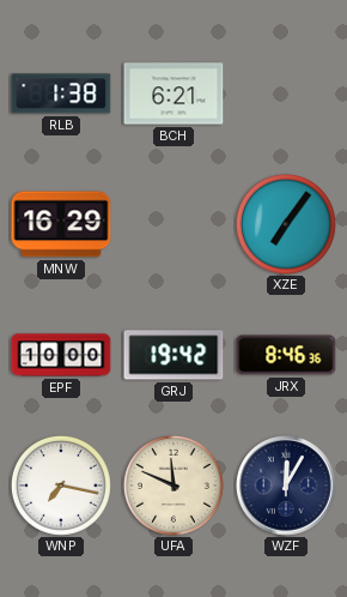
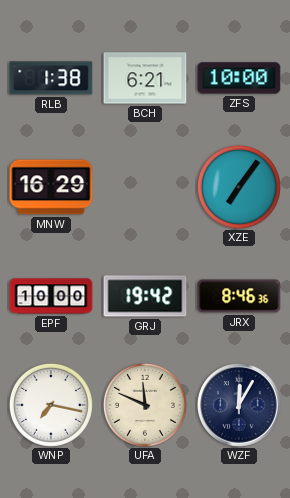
ZFS: none -> 10:00
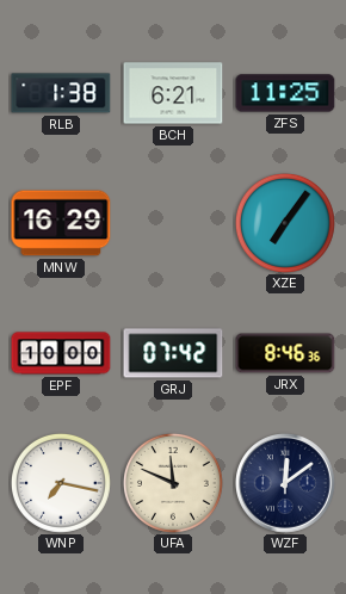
ZFS: 10:00 -> 11:25
GRJ: 19:42 -> 07:42
WZF: 12:05 -> 12:09
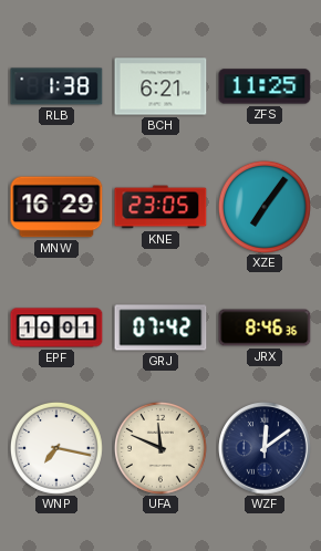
KNE: none -> 23:05
EPF: 10:00 -> 10:01
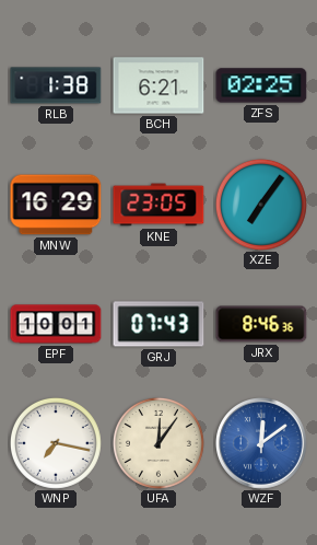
ZFS: 11:25 -> 02:25
GRJ: 07:42 -> 07:43
UFA: 11:49 -> 12:06
WZF dial: navy -> blue
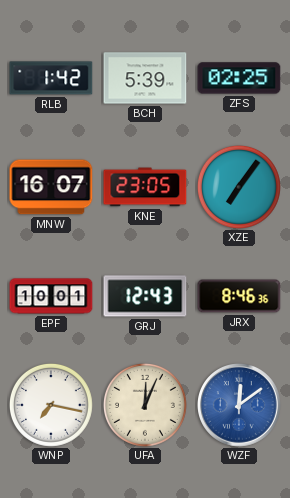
RLB: 1:38 -> 1:42
BCH: 6:21 -> 5:39
MNW: 16:29 -> 16:07
GRJ: 07:43 -> 12:43
UFA: 12:06 -> 12:04
